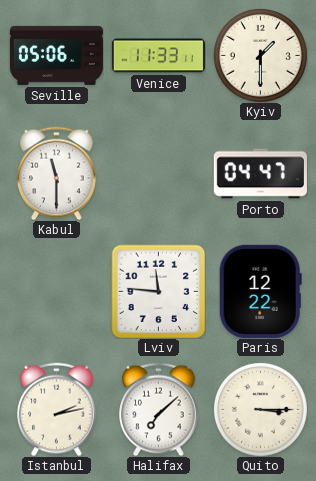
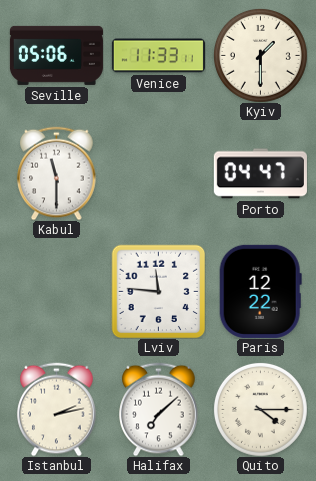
Quito: 3:15 -> 4:15
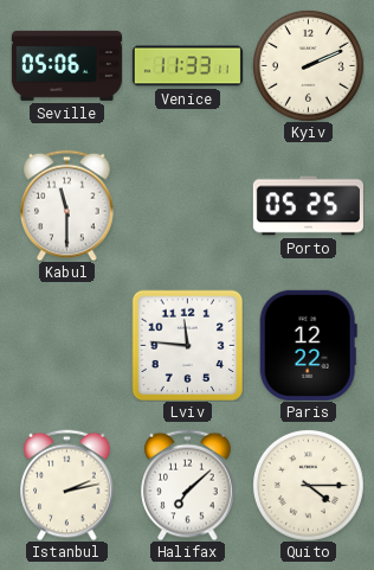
Kyiv: 1:30 -> 2:11
Porto: 04:47 -> 05:25
